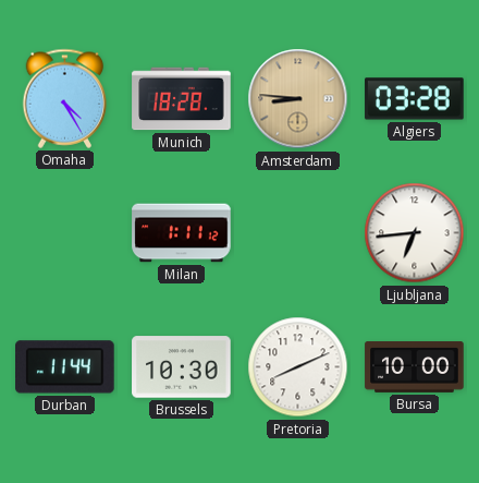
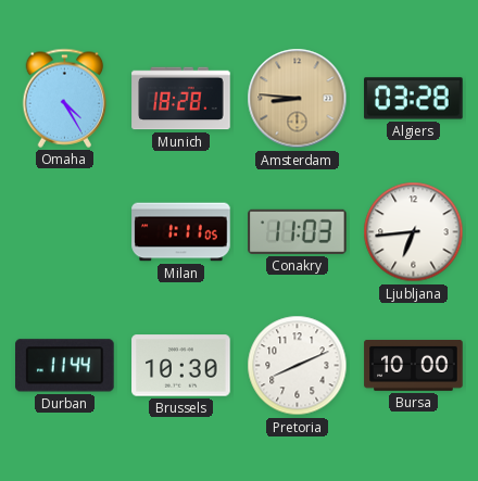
Milan: 1:11:12 -> 1:11:05
Conakry: none -> 11:03
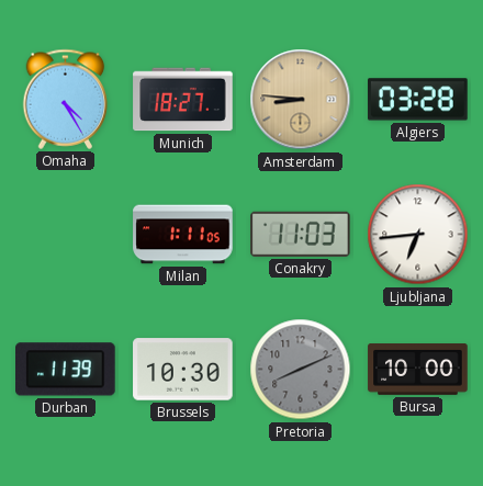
Munich: 18:28 -> 18:27
Durban: 11:44 -> 11:39
Pretoria dial: white -> grey
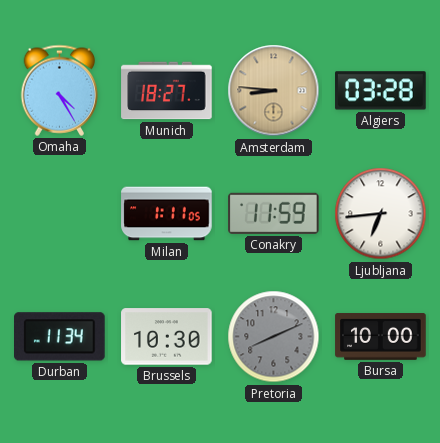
Conakry: 11:03 -> 11:59
Durban: 11:39 -> 11:34
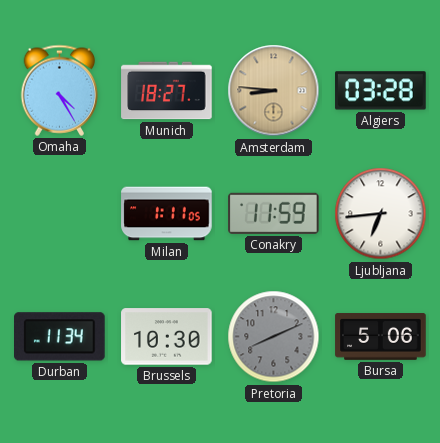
Bursa: 10:00 -> 5:06
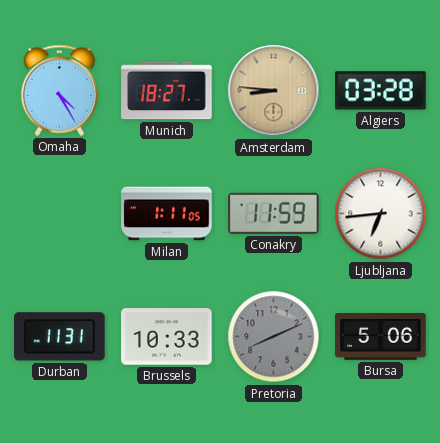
Durban: 11:34 -> 11:31
Brussels: 10:30 -> 10:33
